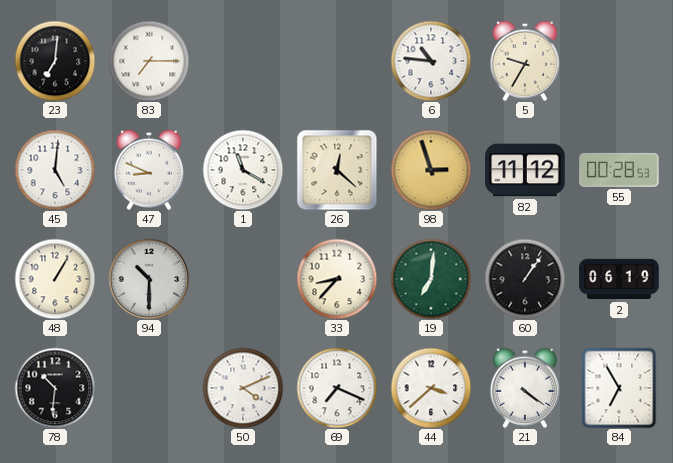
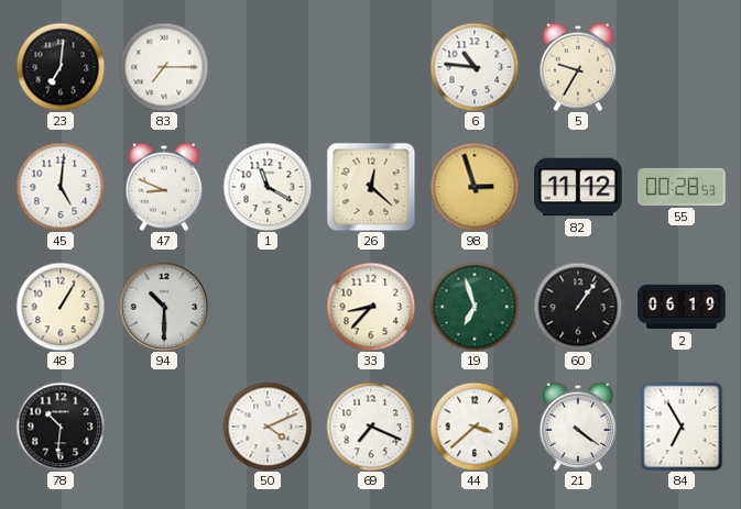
19: 7:01 -> 6:57
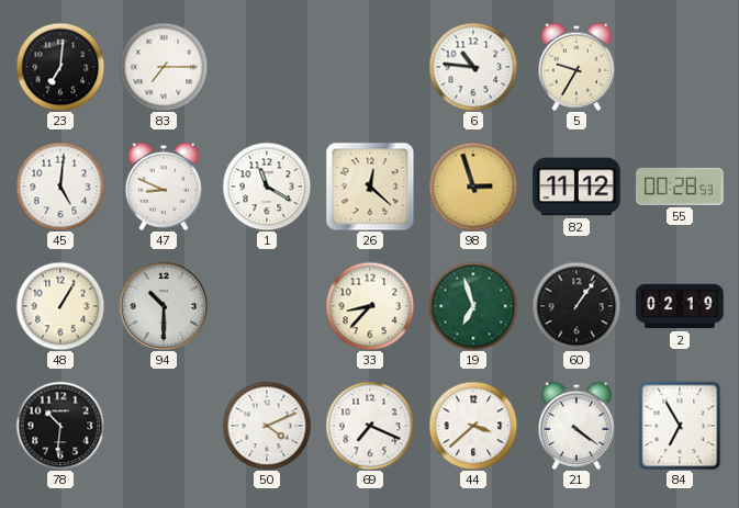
2: 06:19 -> 02:19
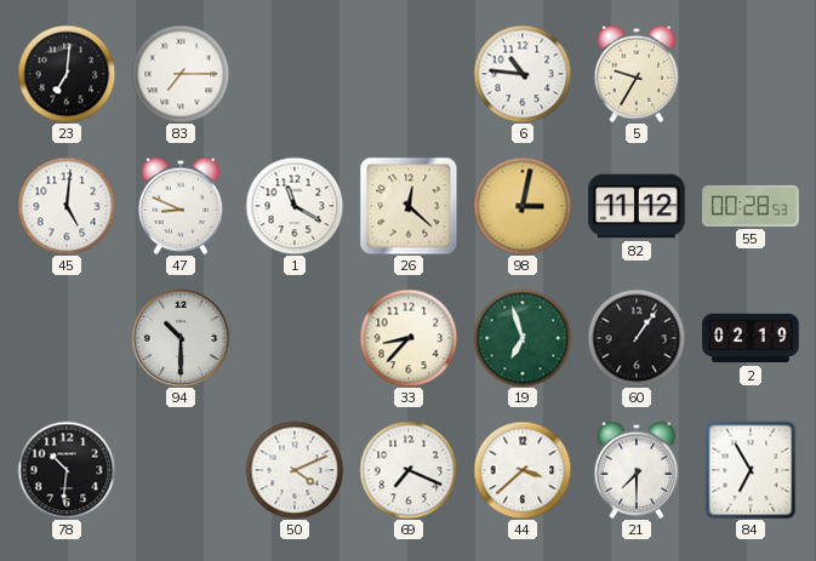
98: 2:57 -> 3:02
48: 1:05 -> none
21: 4:21 -> 7:30
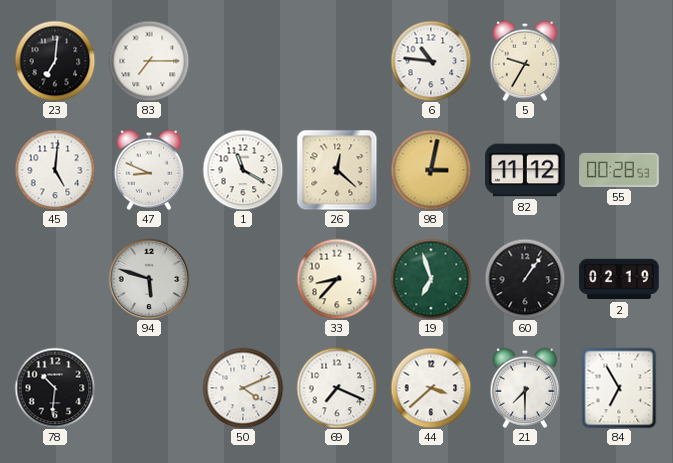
94: 10:30 -> 5:48
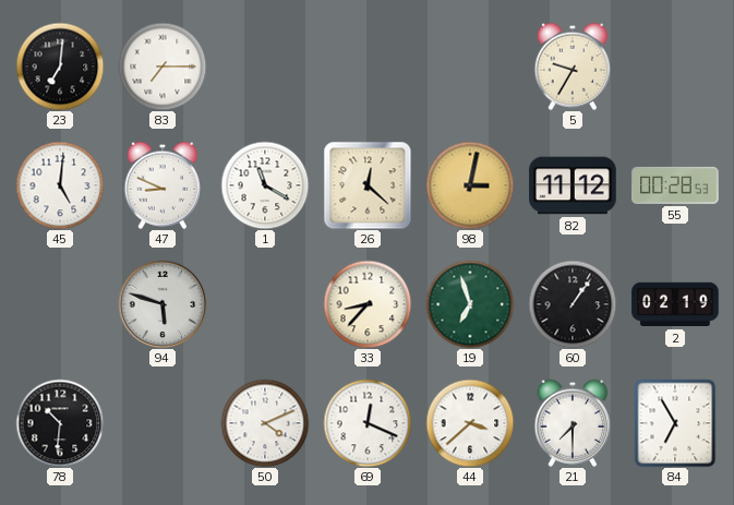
6: 10:46 -> none
69: 7:19 -> 12:19
